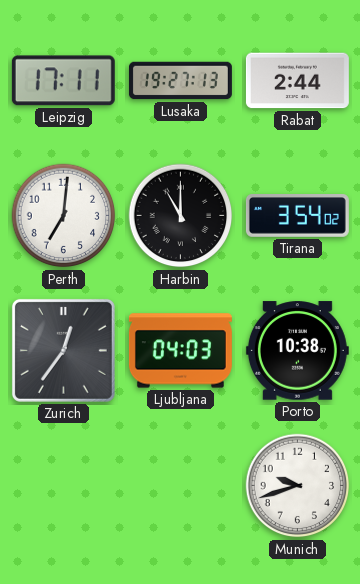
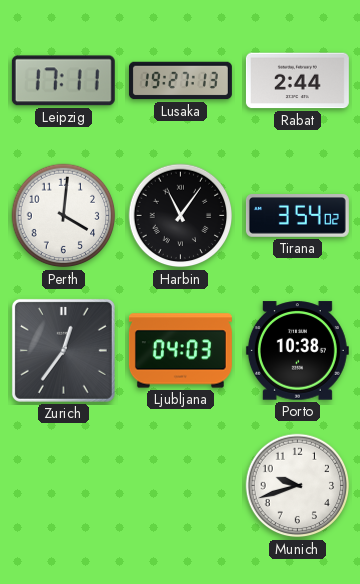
Perth: 7:01 -> 4:01
Harbin: 11:00 -> 11:06
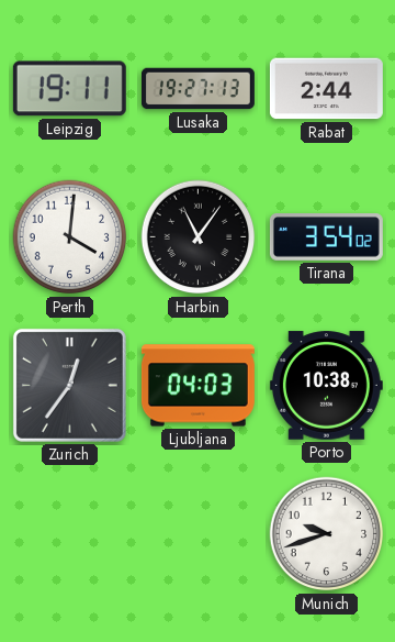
Leipzig: 17:11 -> 19:11
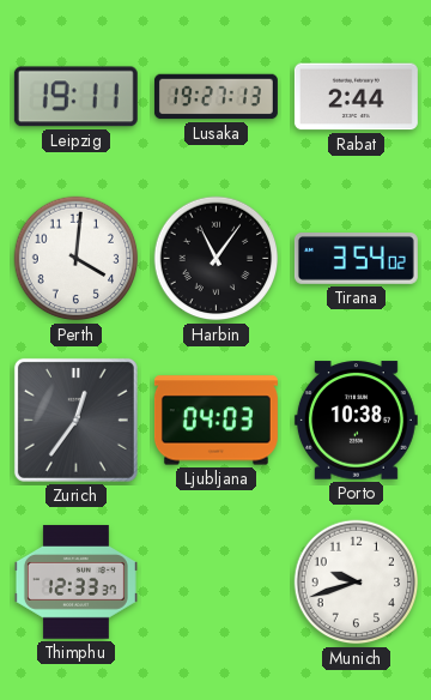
Thimphu: none -> 12:33
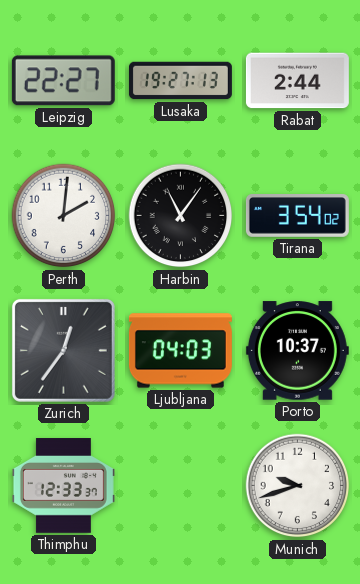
Leipzig: 19:11 -> 22:27
Perth: 4:01 -> 2:01
Porto: 10:38 -> 10:37
